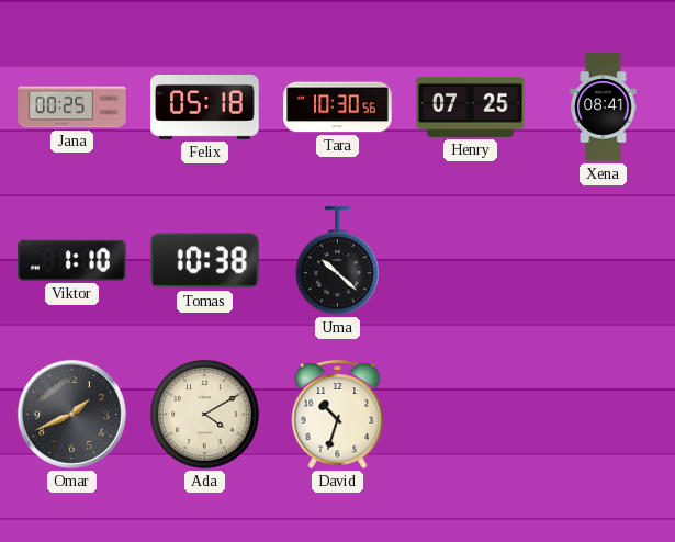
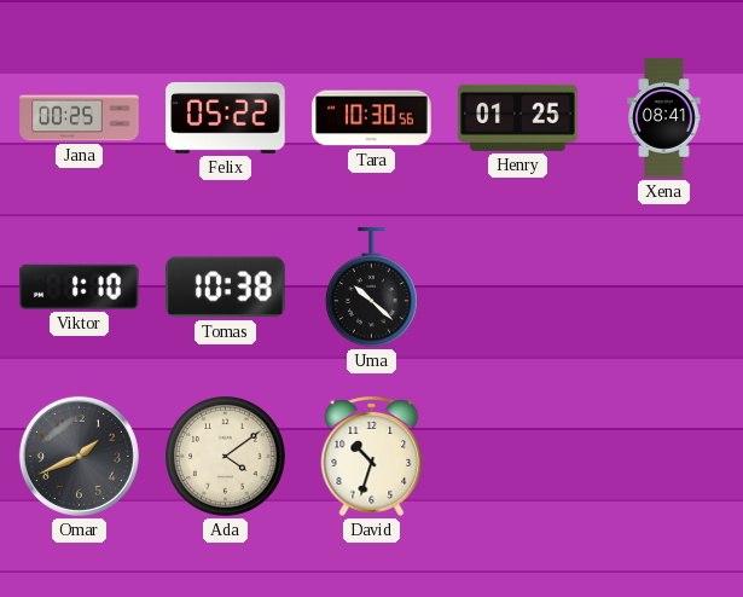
Felix: 05:18 -> 05:22
Henry: 07:25 -> 01:25
Ada: 4:10 -> 4:09
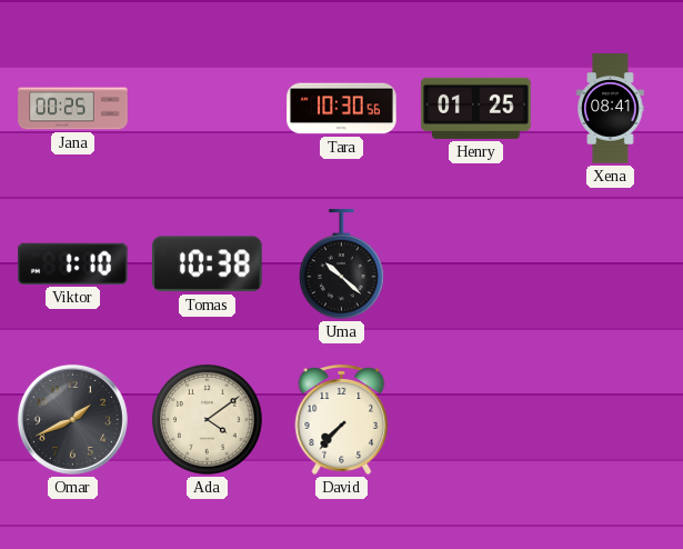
Felix: 05:22 -> none
David: 10:33 -> 7:37
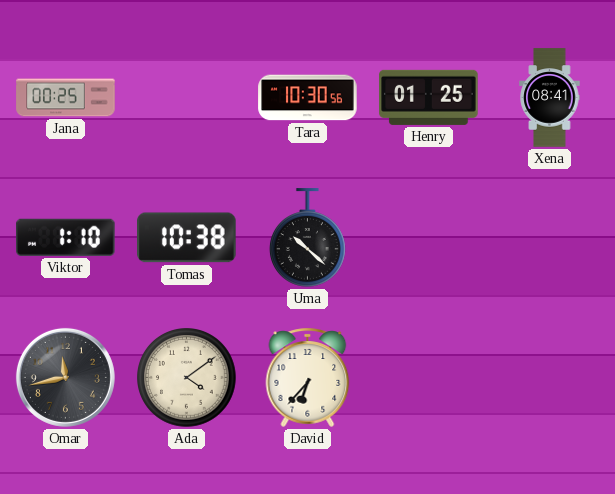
Omar: 1:41 -> 11:43
David: 7:37 -> 6:37
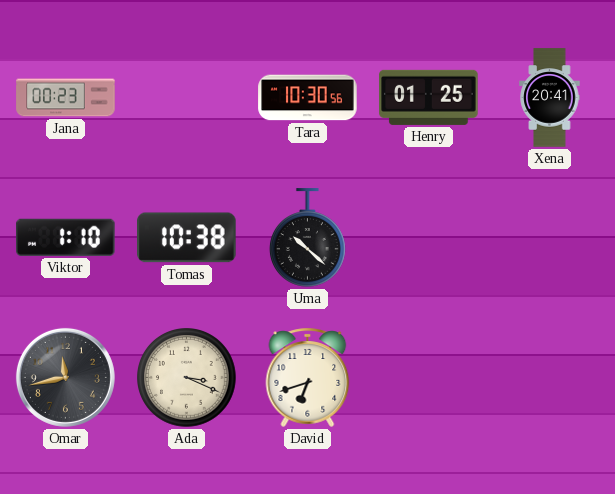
Jana: 00:25 -> 00:23
Xena: 08:41 -> 20:41
Ada: 4:09 -> 3:19
David: 6:37 -> 6:42
